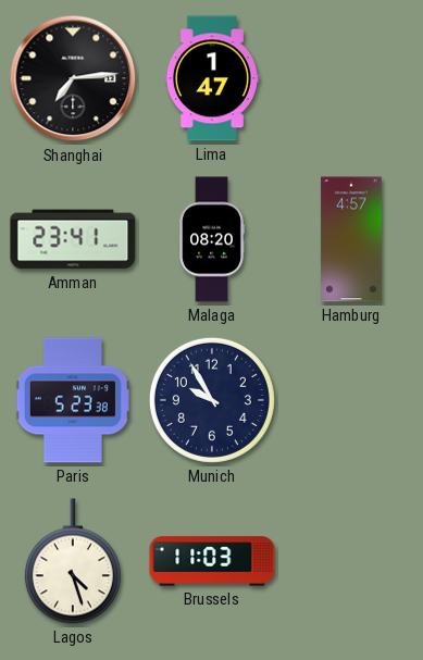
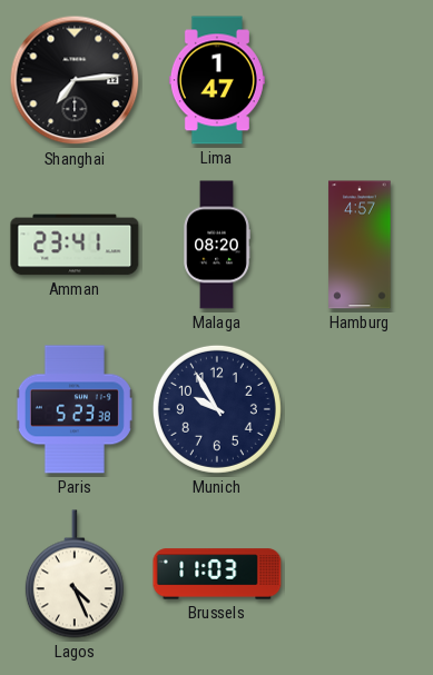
Lagos: 4:27 -> 4:26
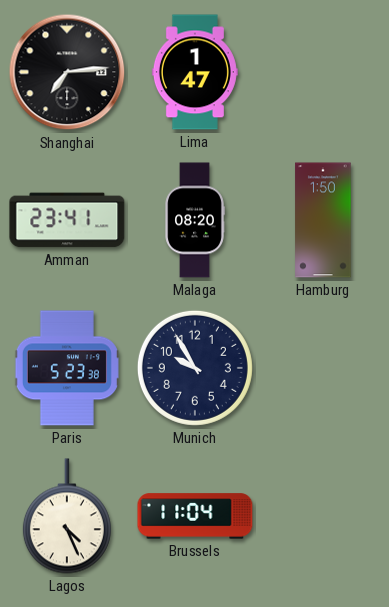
Hamburg: 4:57 -> 1:50
Brussels: 11:03 -> 11:04
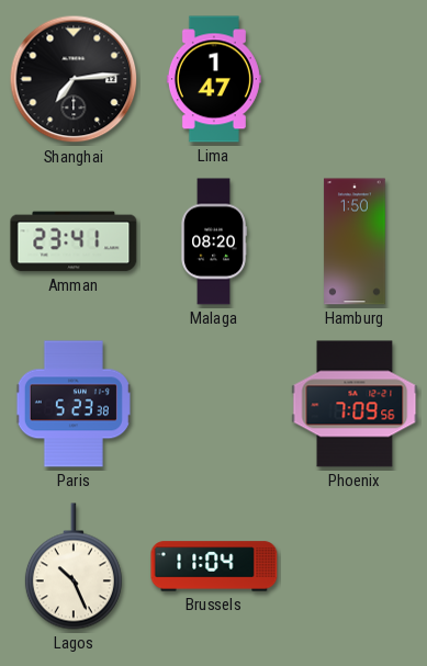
Munich: 9:55 -> none
Phoenix: none -> 7:09
Lagos: 4:26 -> 10:26
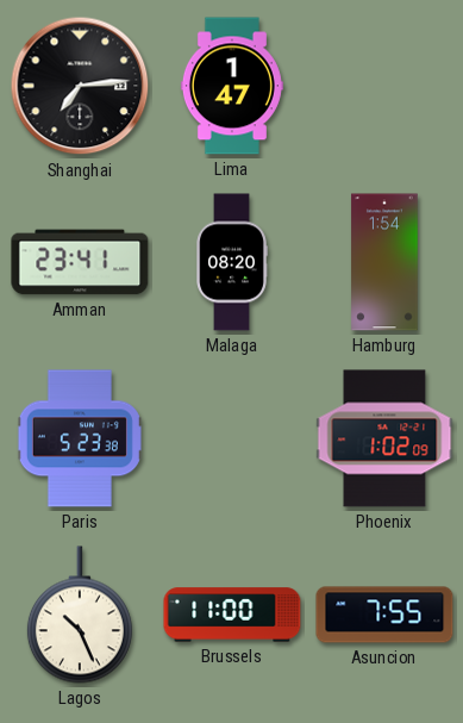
Hamburg: 1:50 -> 1:54
Phoenix: 7:09 -> 1:02
Brussels: 11:04 -> 11:00
Asuncion: none -> 7:55
